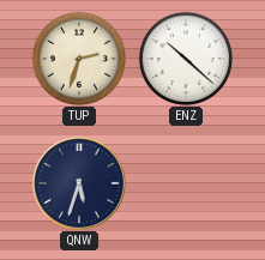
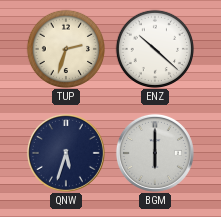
BGM: none -> 6:00
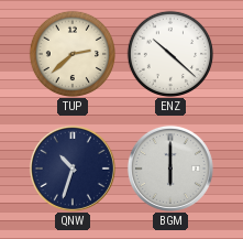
TUP: 2:33 -> 2:38
QNW: 5:33 -> 10:33
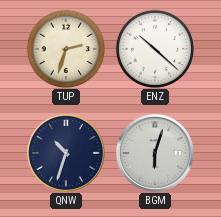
TUP: 2:38 -> 2:33
BGM: 6:00 -> 6:03
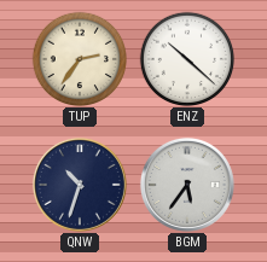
TUP: 2:33 -> 2:36
BGM: 6:03 -> 5:36
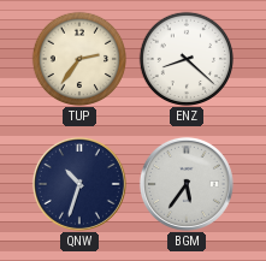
ENZ: 10:22 -> 8:22
